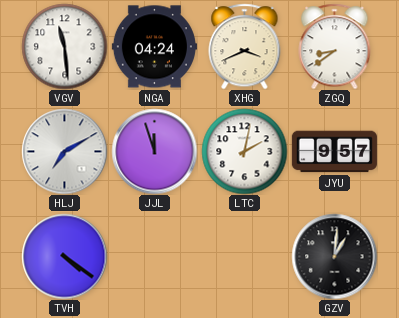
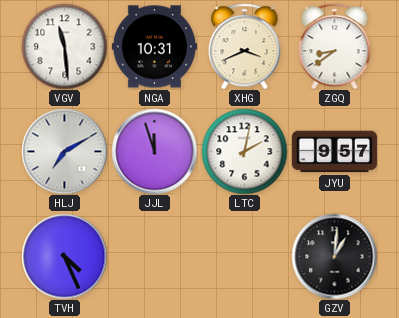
NGA: 04:24 -> 10:31
TVH: 4:21 -> 4:26
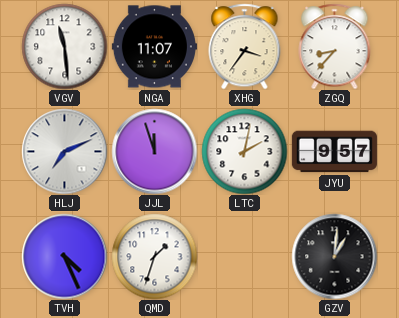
NGA: 10:31 -> 11:07
XHG: 3:41 -> 3:36
ZGQ: 8:39 -> 8:37
HLJ: 7:10 -> 7:11
QMD: none -> 1:33
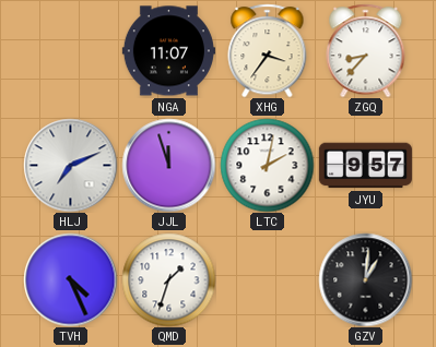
VGV: 11:29 -> none
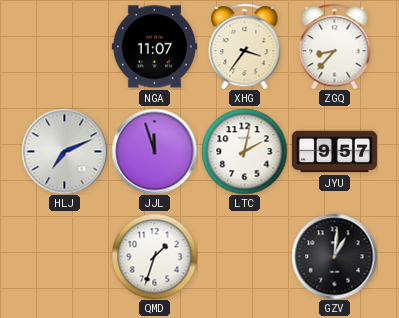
TVH: 4:26 -> none
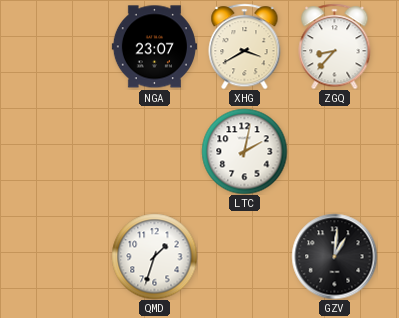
NGA: 11:07 -> 23:07
XHG: 3:36 -> 3:40
HLJ: 7:11 -> none
JJL: 11:57 -> none
JYU: 9:57 -> none
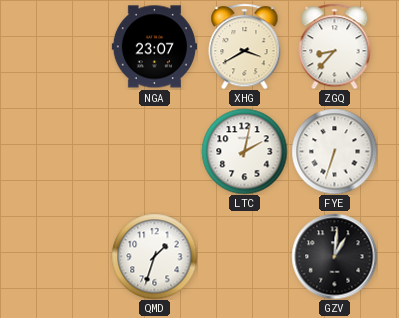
FYE: none -> 6:33
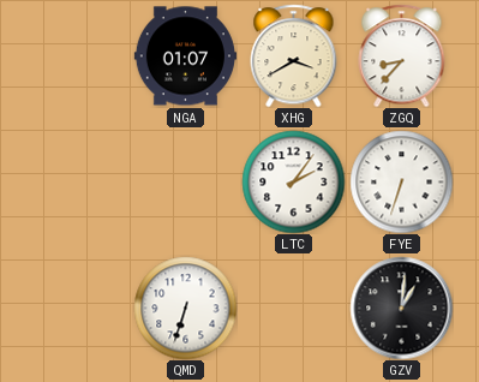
NGA: 23:07 -> 01:07
LTC: 2:02 -> 2:06
QMD: 1:33 -> 6:33
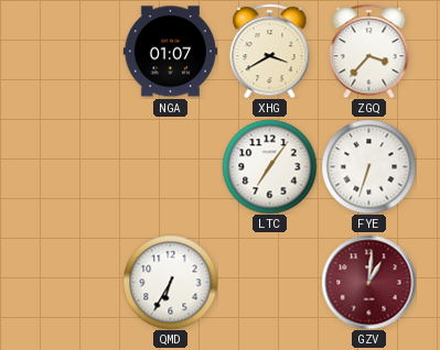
ZGQ: 8:37 -> 3:37
LTC: 2:06 -> 7:06
QMD: 6:33 -> 6:35
GZV dial: black -> burgundy
